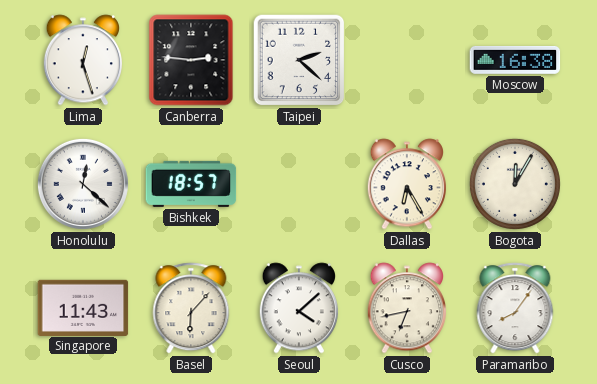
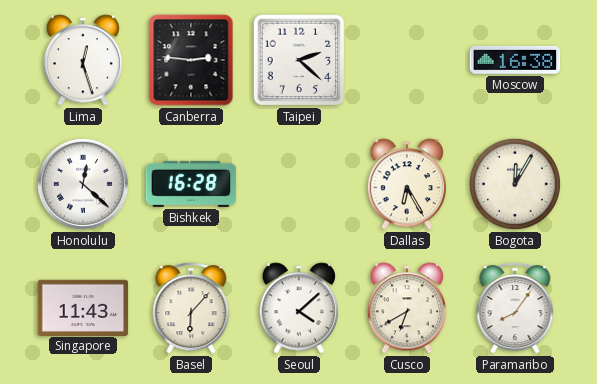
Bishkek: 18:57 -> 16:28
Cusco: 6:43 -> 6:40
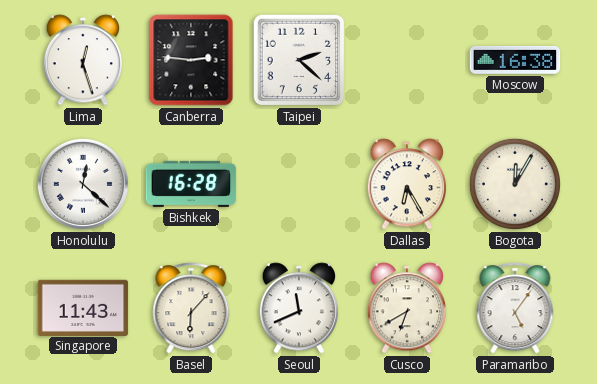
Seoul: 4:08 -> 11:41
Paramaribo: 8:06 -> 5:06
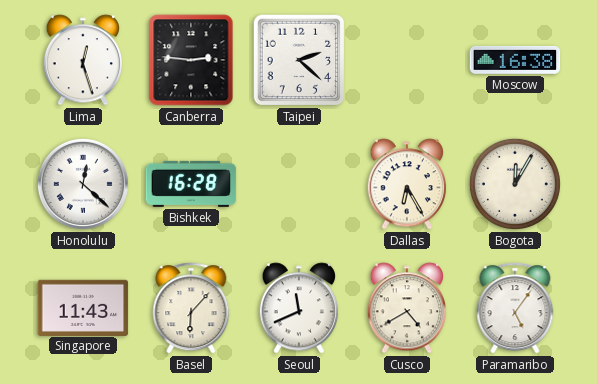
Cusco: 6:40 -> 4:40
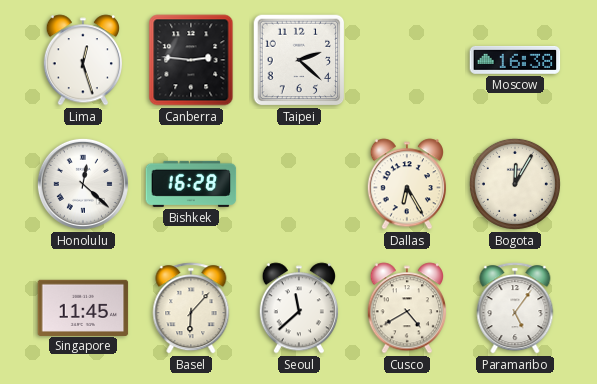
Singapore: 11:43 -> 11:45
Seoul: 11:41 -> 11:38
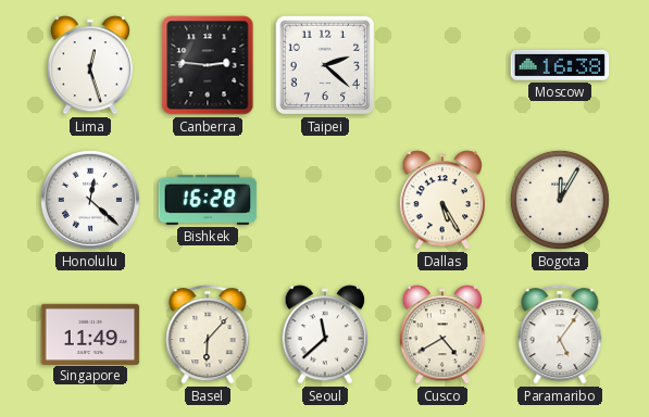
Dallas: 6:25 -> 5:25
Singapore: 11:45 -> 11:49
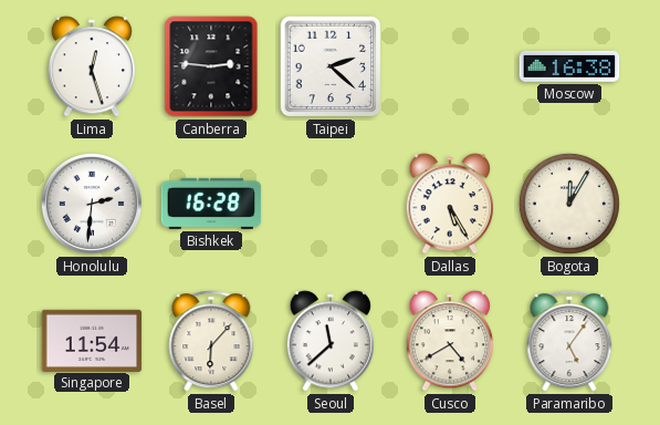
Honolulu: 12:22 -> 2:31
Singapore: 11:49 -> 11:54
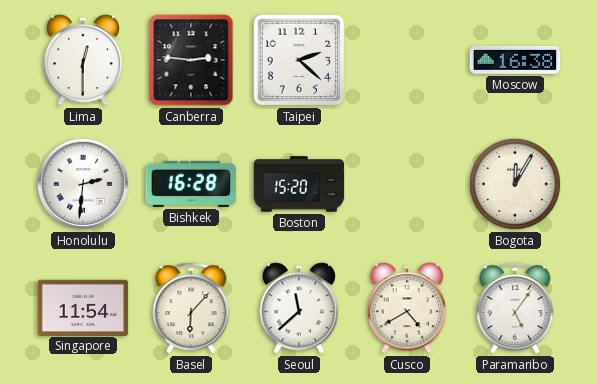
Lima: 12:27 -> 12:30
Boston: none -> 15:20
Dallas: 5:25 -> none
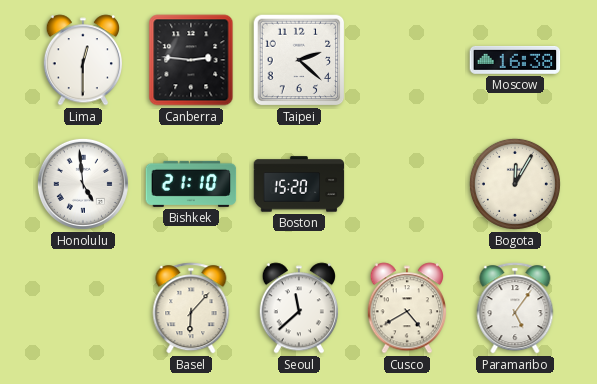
Honolulu: 2:31 -> 4:59
Bishkek: 16:28 -> 21:10
Singapore: 11:54 -> none
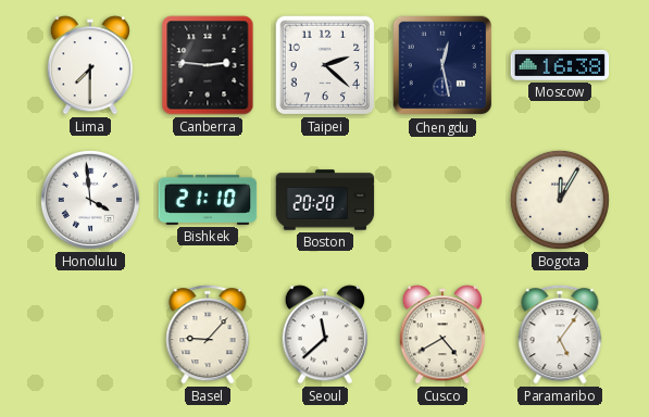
Lima: 12:30 -> 7:30
Chengdu: none -> 12:28
Honolulu: 4:59 -> 3:59
Boston: 15:20 -> 20:20
Basel: 6:07 -> 9:07
